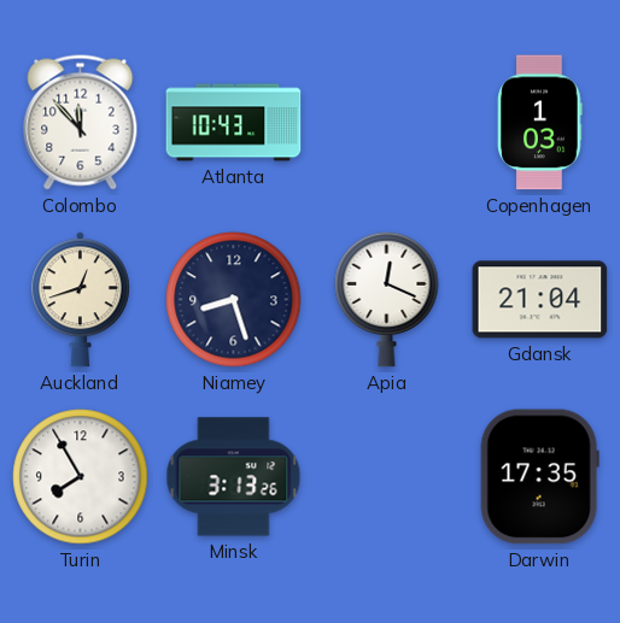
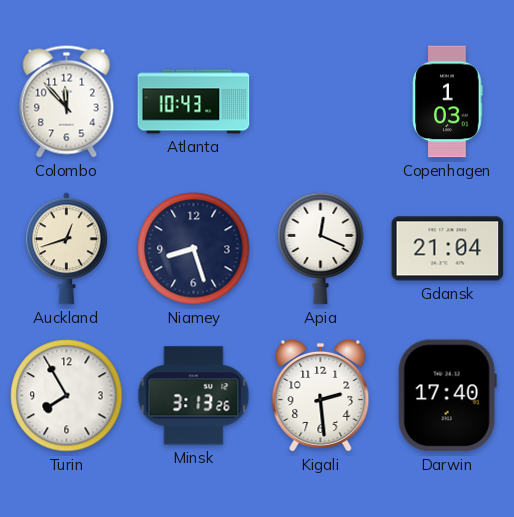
Kigali: none -> 2:29
Darwin: 17:35 -> 17:40
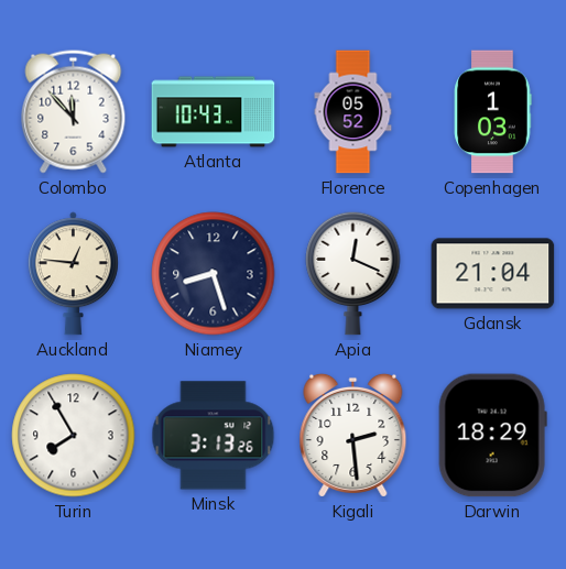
Florence: none -> 05:52
Auckland: 12:42 -> 12:46
Darwin: 17:40 -> 18:29
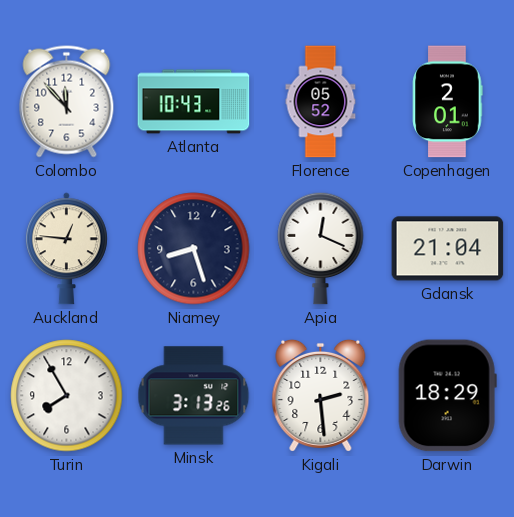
Copenhagen: 1:03 -> 2:01
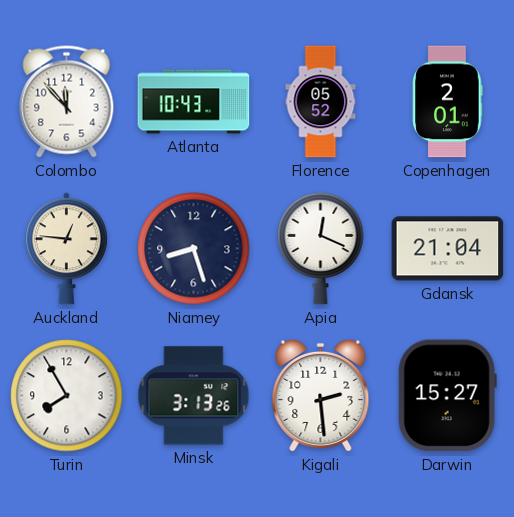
Darwin: 18:29 -> 15:27
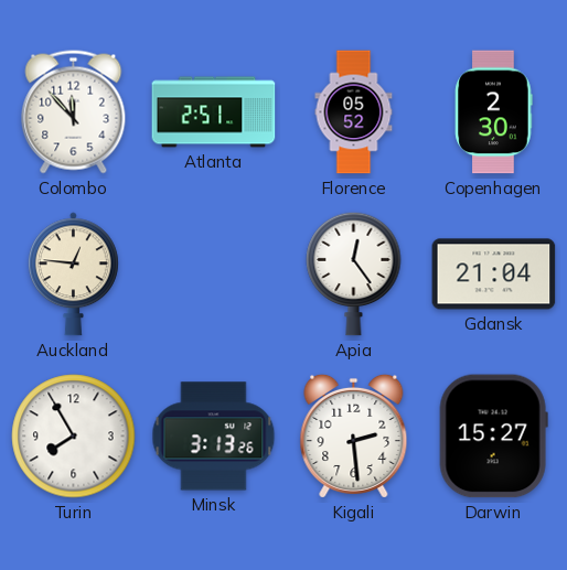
Atlanta: 10:43 -> 2:51
Copenhagen: 2:01 -> 2:30
Niamey: 8:27 -> none
Apia: 12:19 -> 12:24
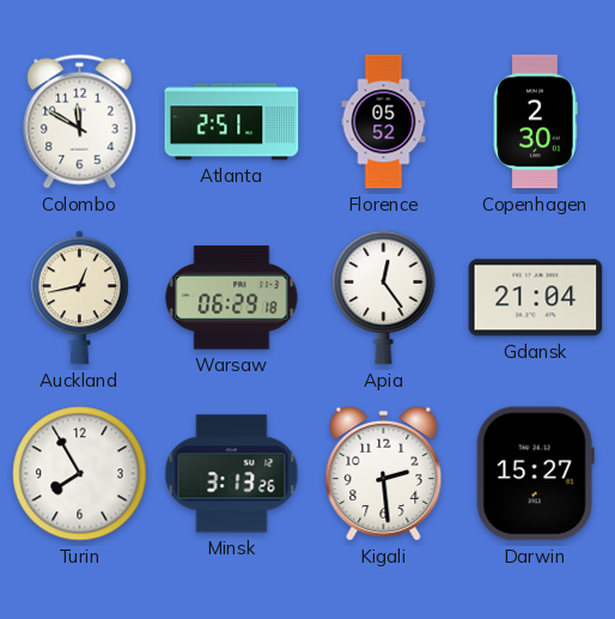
Colombo: 11:53 -> 11:50
Auckland: 12:46 -> 12:43
Warsaw: none -> 06:29
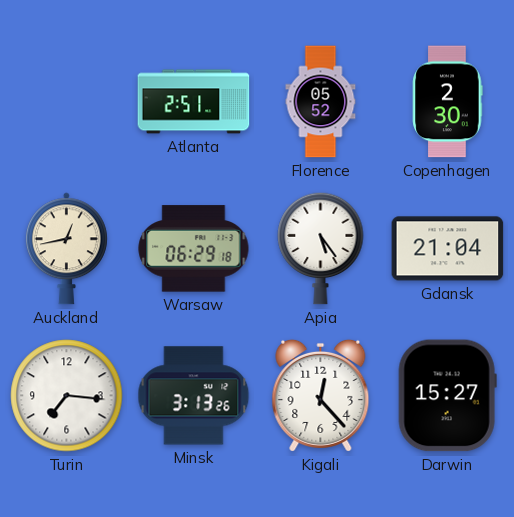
Colombo: 11:50 -> none
Apia: 12:24 -> 5:24
Turin: 7:55 -> 7:16
Kigali: 2:29 -> 12:23
